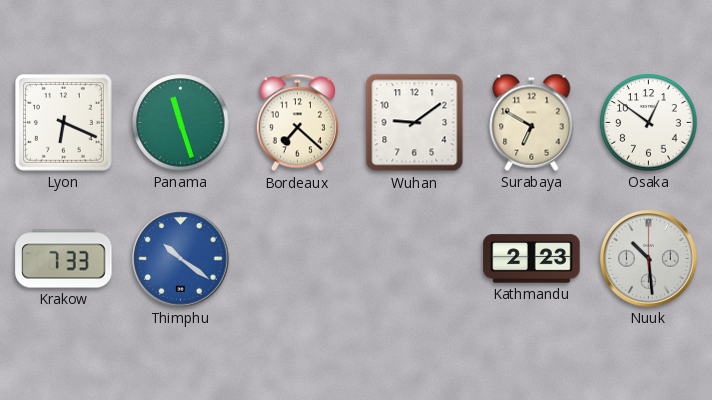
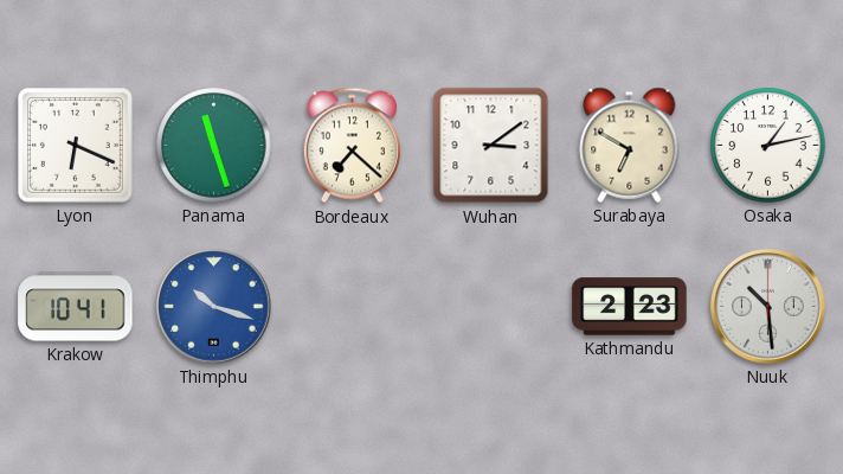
Wuhan: 9:09 -> 3:09
Osaka: 12:51 -> 1:13
Krakow: 7:33 -> 10:41
Thimphu: 10:21 -> 10:18
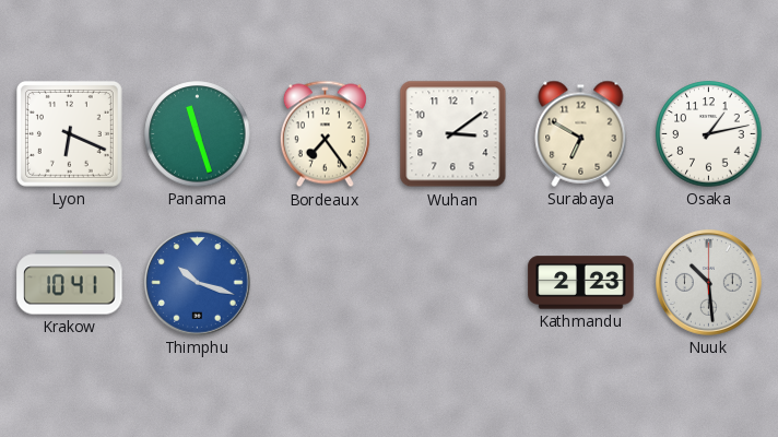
Bordeaux: 7:22 -> 7:24
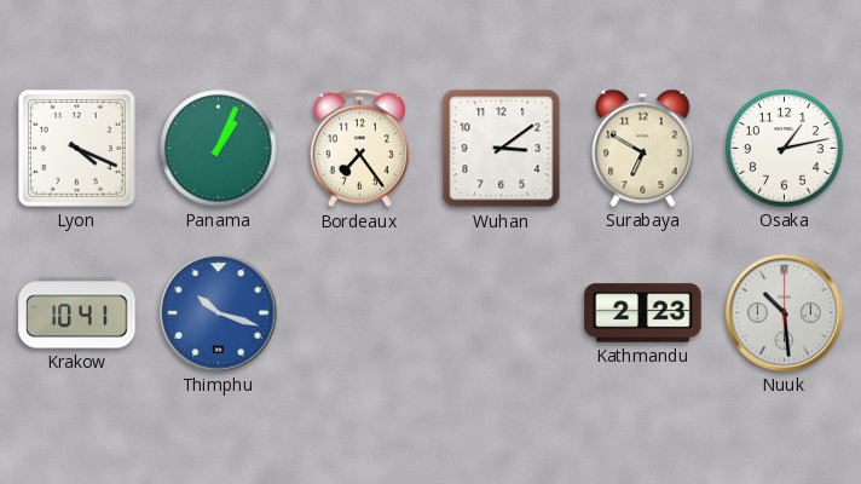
Lyon: 6:19 -> 4:19
Panama: 11:27 -> 1:04
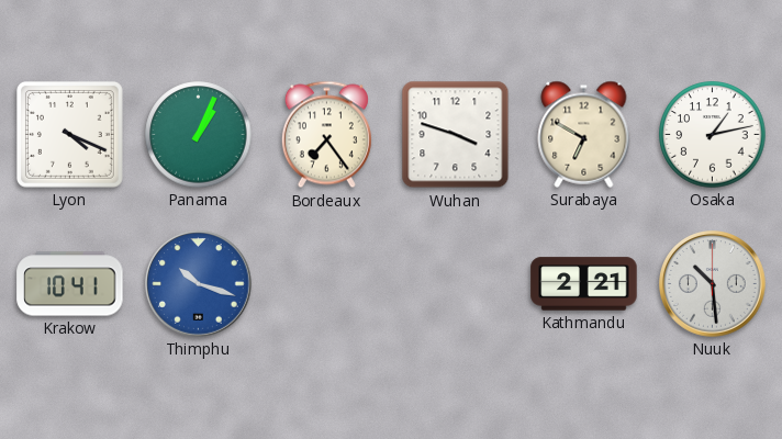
Wuhan: 3:09 -> 3:48
Kathmandu: 2:23 -> 2:21
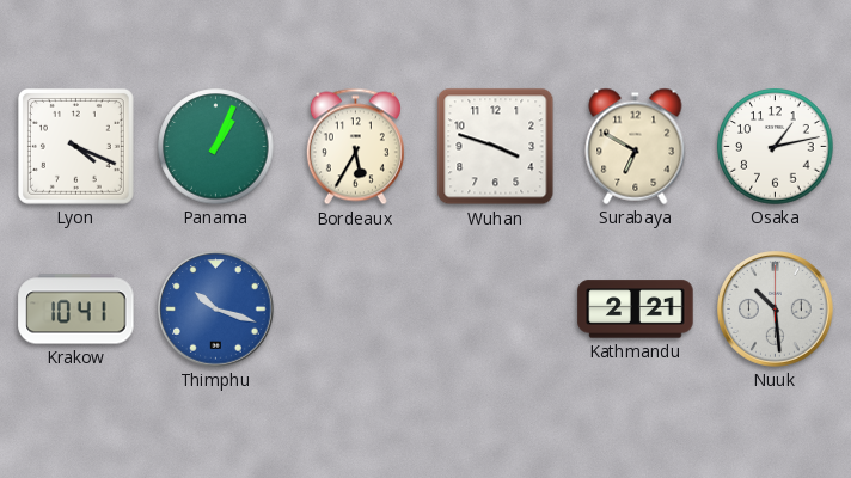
Bordeaux: 7:24 -> 5:35
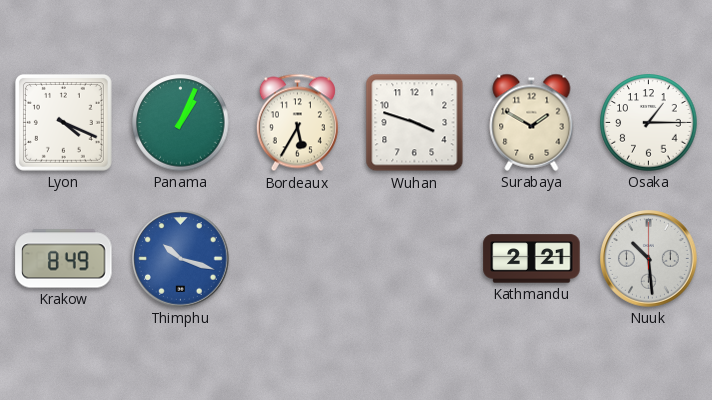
Surabaya: 6:50 -> 1:50
Osaka: 1:13 -> 1:15
Krakow: 10:41 -> 8:49
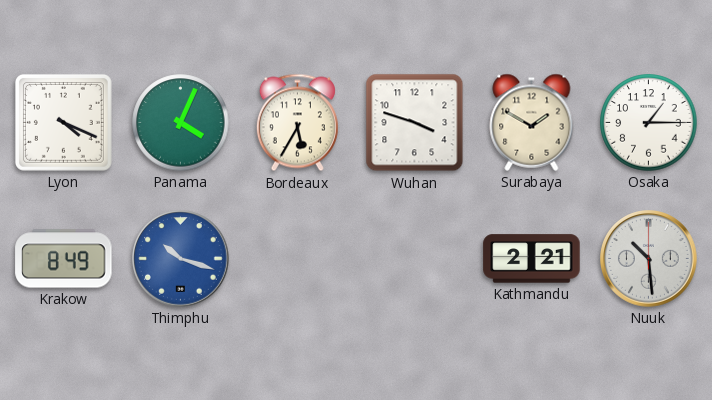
Panama: 1:04 -> 4:04
